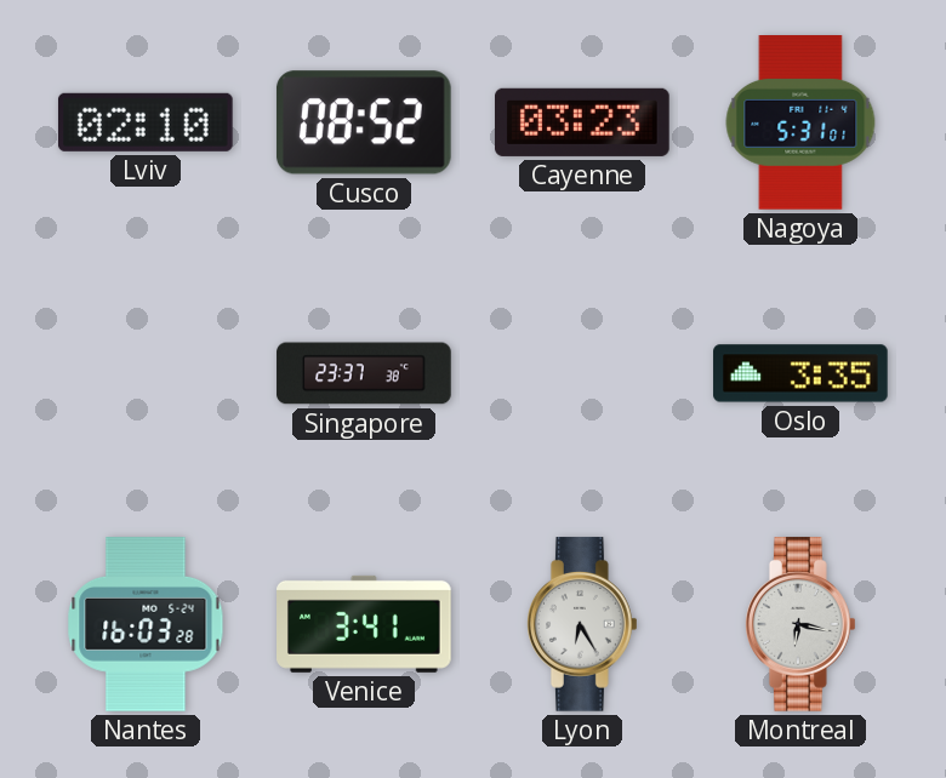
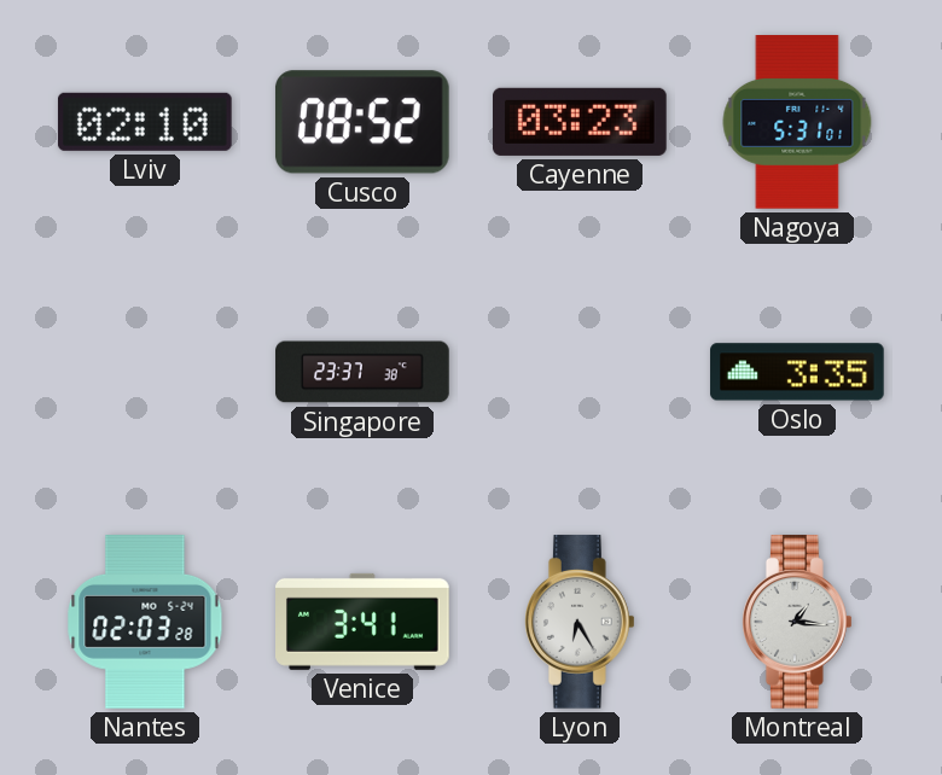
Nantes: 16:03 -> 02:03
Montreal: 6:17 -> 1:16
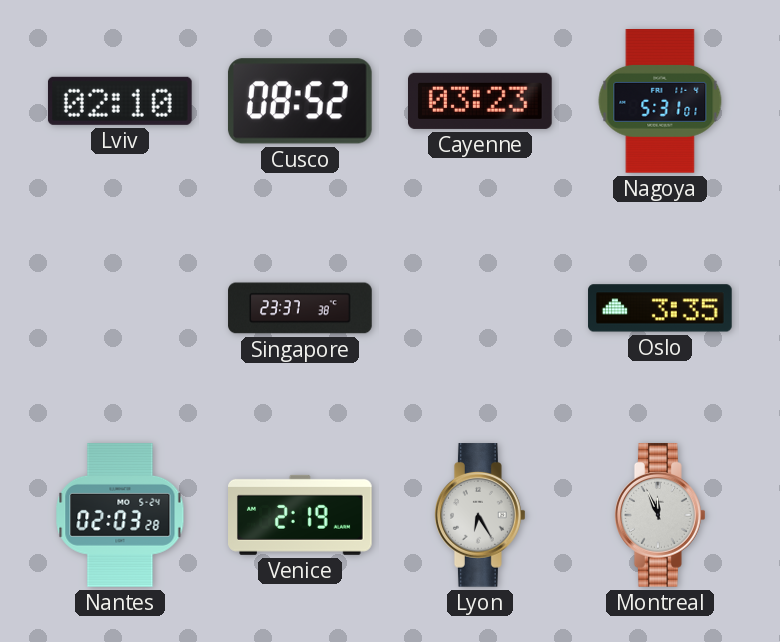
Venice: 3:41 -> 2:19
Montreal: 1:16 -> 11:56
